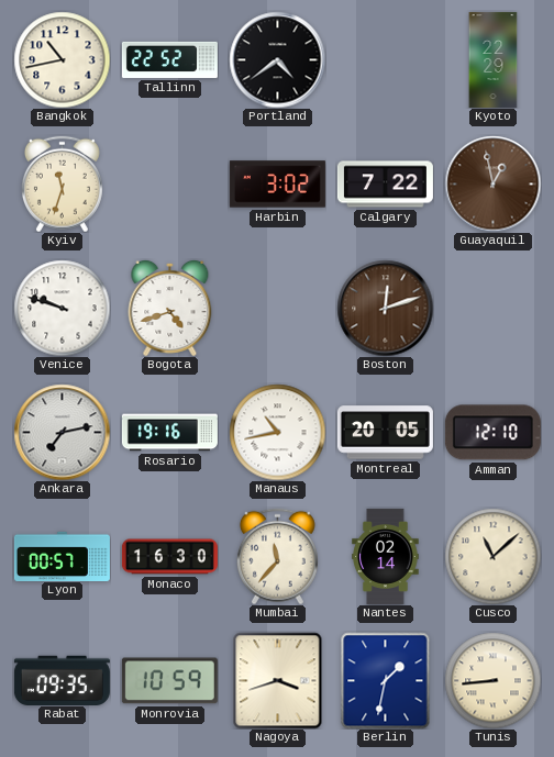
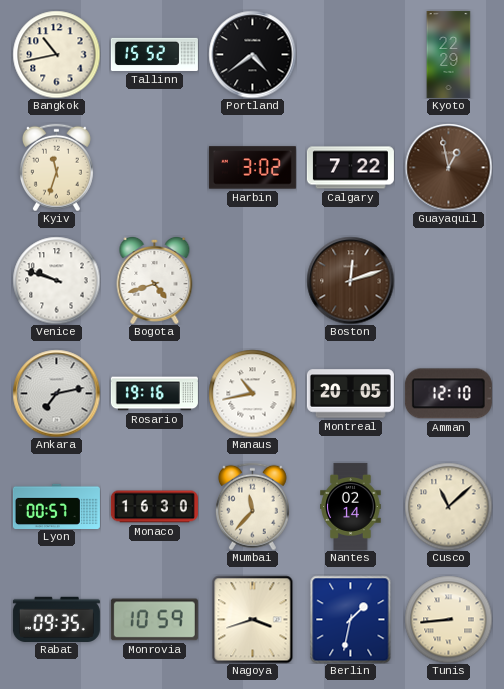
Tallinn: 22:52 -> 15:52
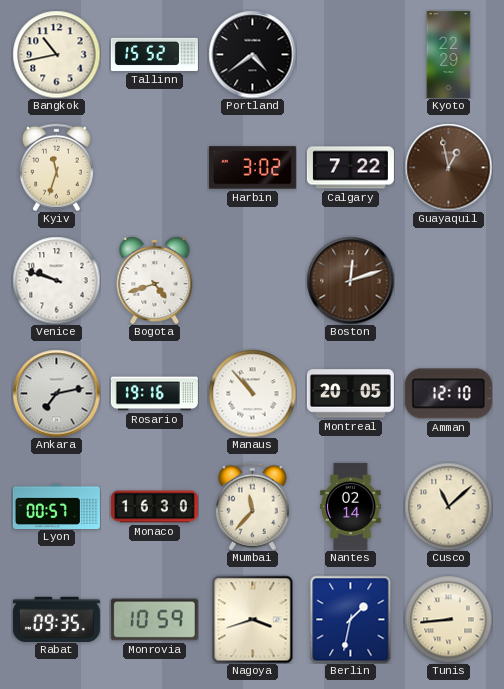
Manaus: 10:43 -> 10:53
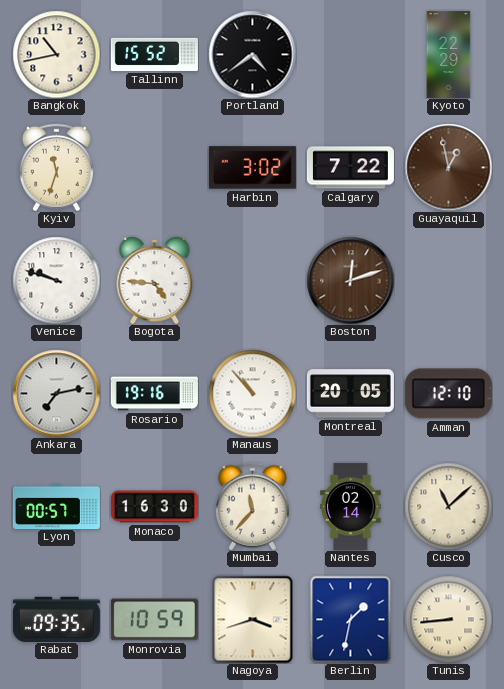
Bogota: 4:42 -> 4:46
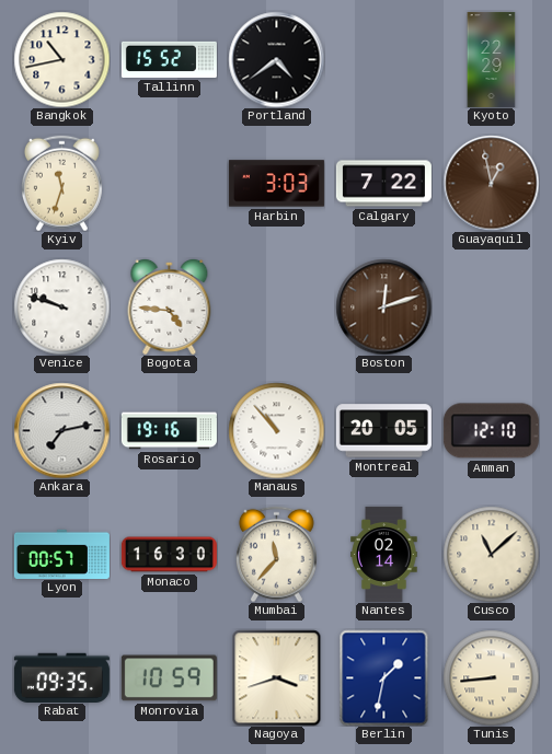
Harbin: 3:02 -> 3:03
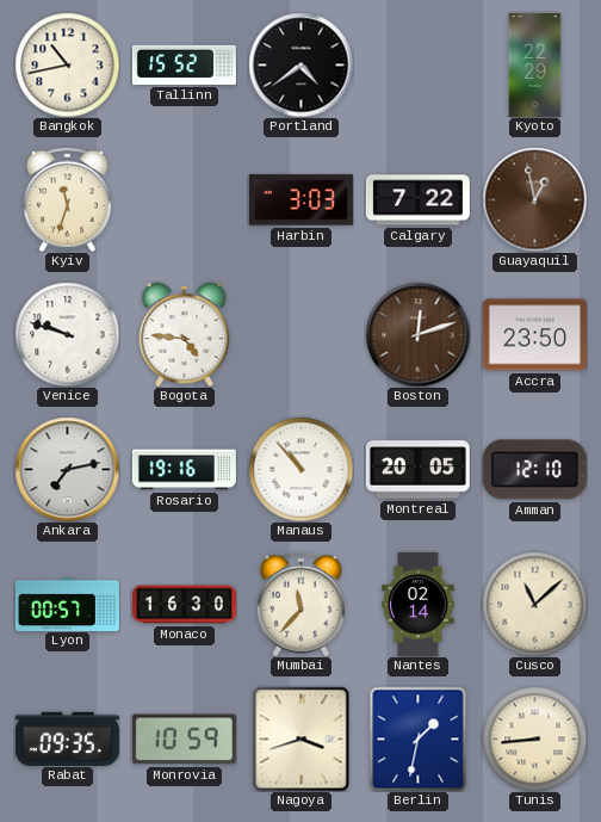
Accra: none -> 23:50
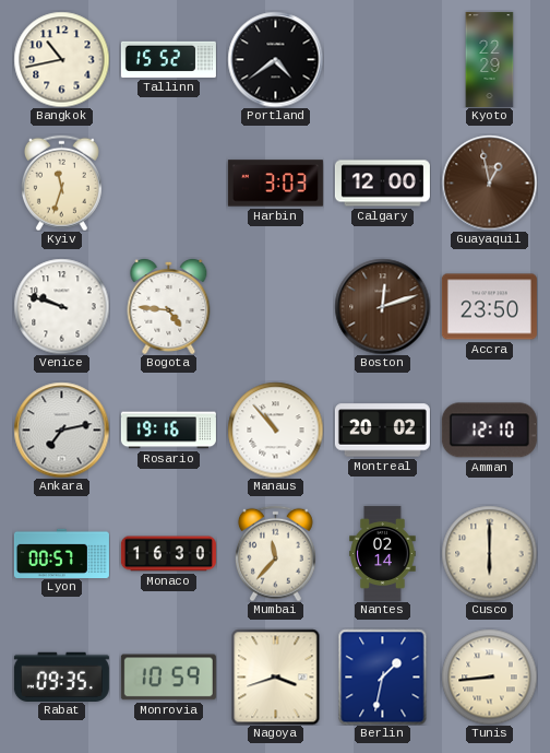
Calgary: 7:22 -> 12:00
Montreal: 20:05 -> 20:02
Cusco: 11:08 -> 6:00
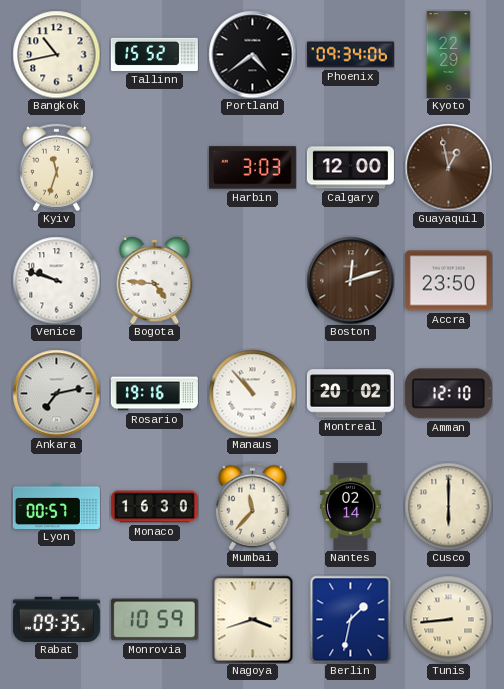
Phoenix: none -> 09:34
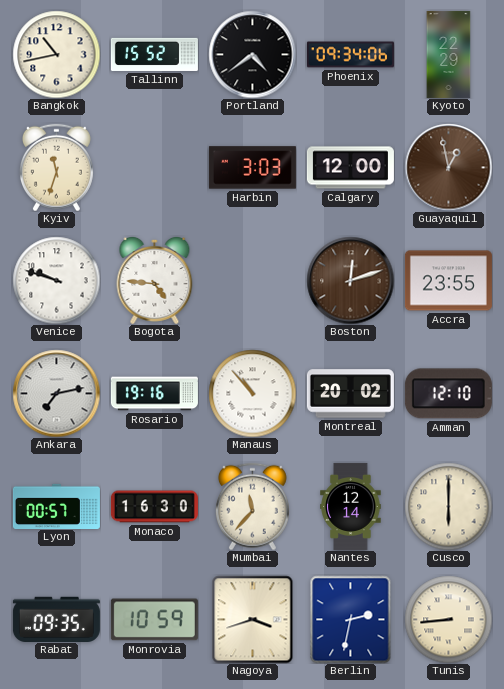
Accra: 23:50 -> 23:55
Nantes: 02:14 -> 12:14
Berlin: 1:32 -> 2:32
